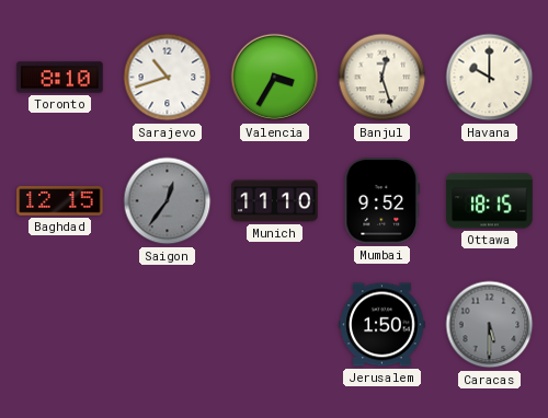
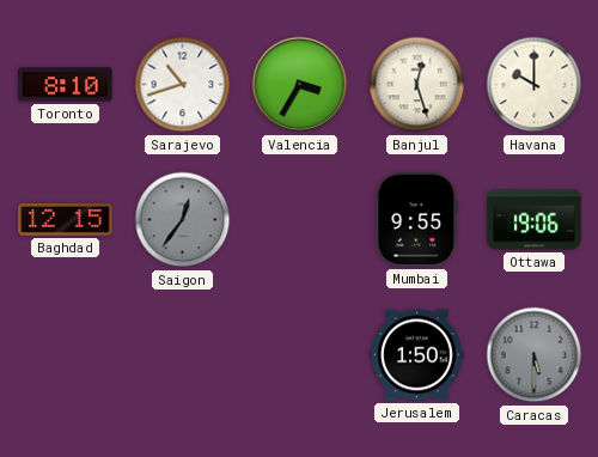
Munich: 11:10 -> none
Mumbai: 9:52 -> 9:55
Ottawa: 18:15 -> 19:06
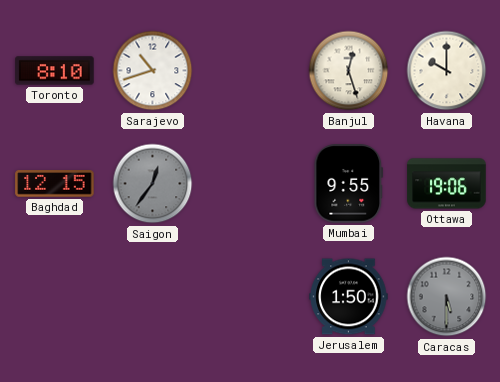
Valencia: 3:35 -> none
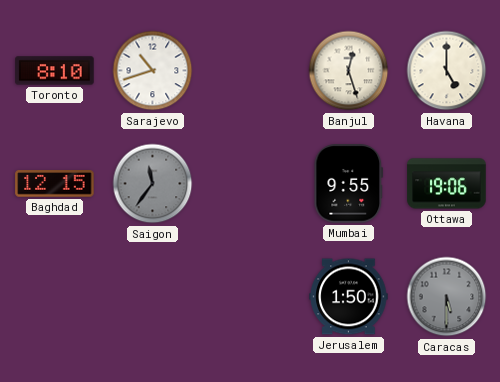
Havana: 10:00 -> 5:00
Saigon: 12:36 -> 11:36
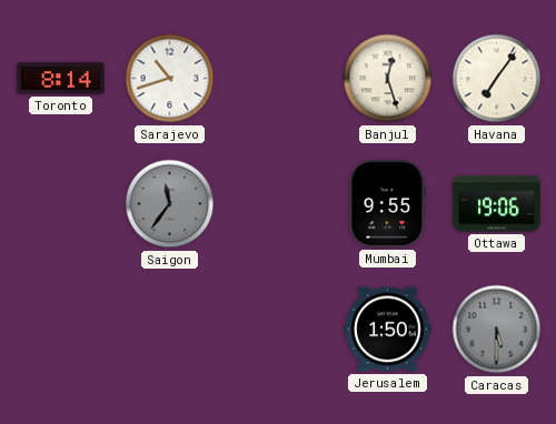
Toronto: 8:10 -> 8:14
Havana: 5:00 -> 7:06
Baghdad: 12:15 -> none
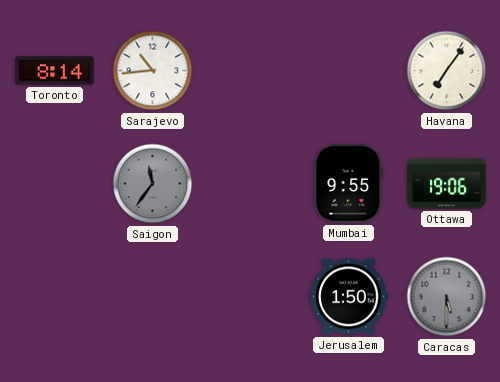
Sarajevo: 10:42 -> 10:44
Banjul: 12:27 -> none
